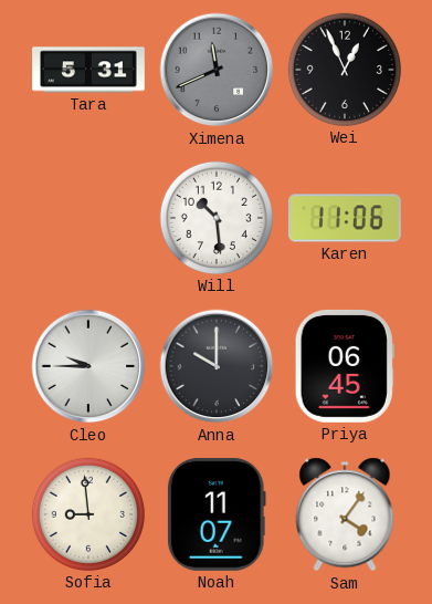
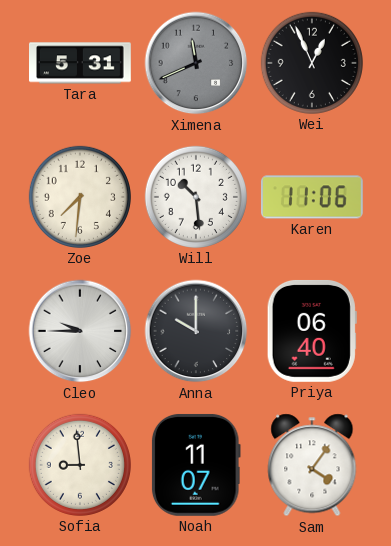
Zoe: none -> 7:31
Priya: 06:45 -> 06:40
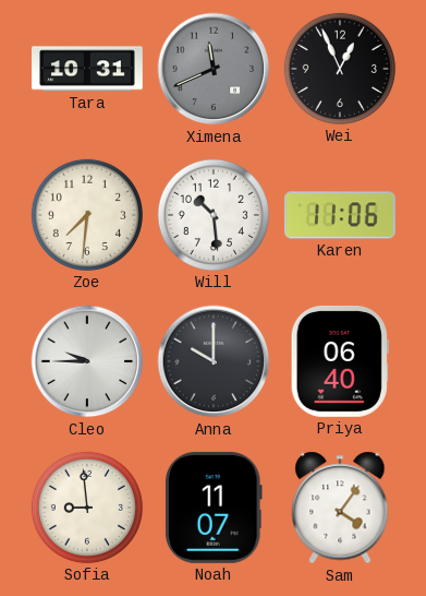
Tara: 5:31 -> 10:31
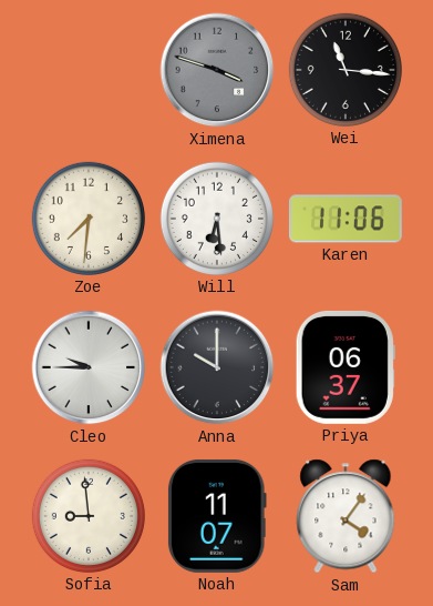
Tara: 10:31 -> none
Ximena: 11:41 -> 3:48
Wei: 12:56 -> 11:16
Will: 10:29 -> 6:29
Priya: 06:40 -> 06:37
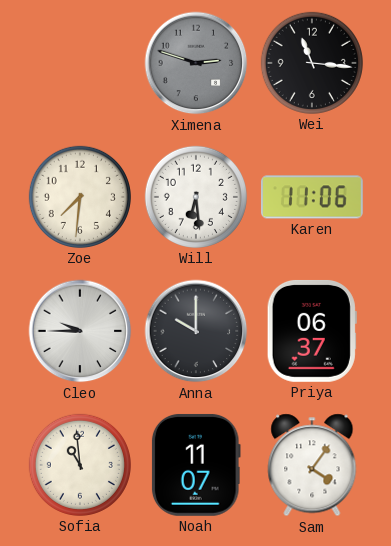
Ximena: 3:48 -> 2:48
Sofia: 8:59 -> 10:59
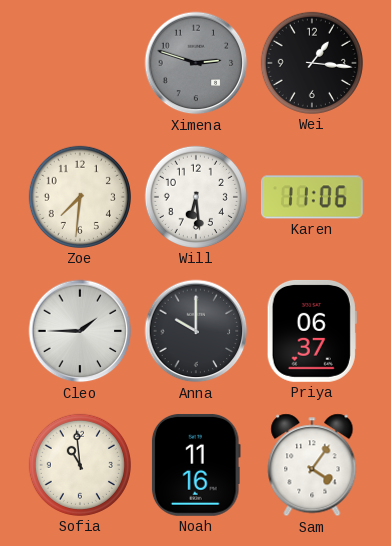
Wei: 11:16 -> 1:16
Cleo: 9:45 -> 1:45
Noah: 11:07 -> 11:16
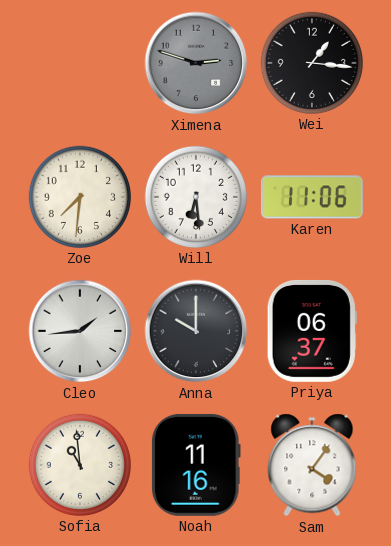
Cleo: 1:45 -> 1:44
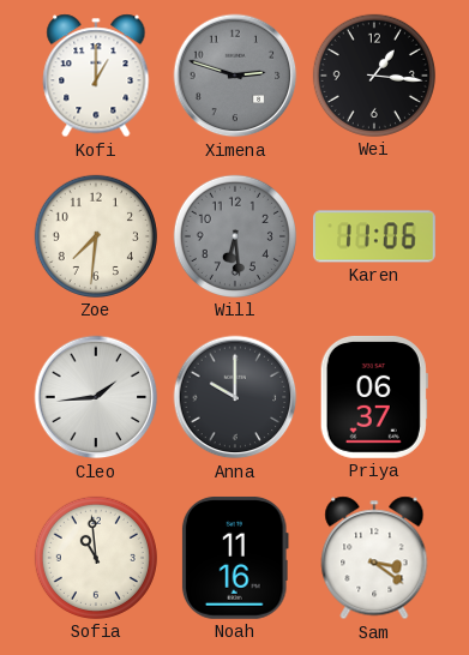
Kofi: none -> 1:00
Will dial: white -> grey
Sam: 4:06 -> 3:21
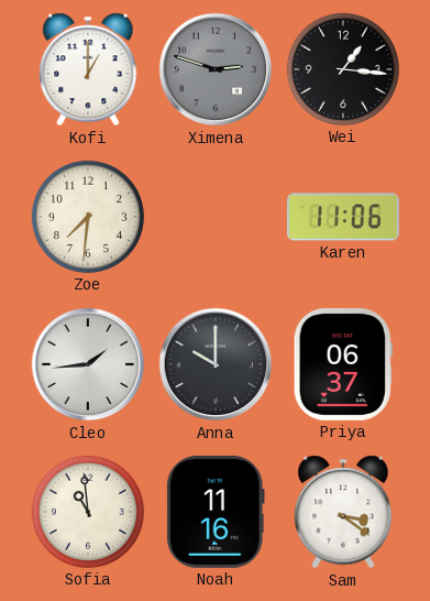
Will: 6:29 -> none
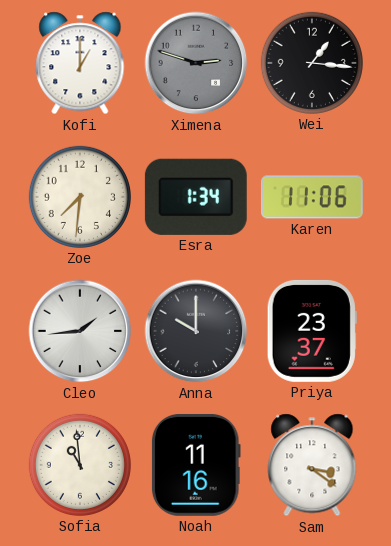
Esra: none -> 1:34
Priya: 06:37 -> 23:37
